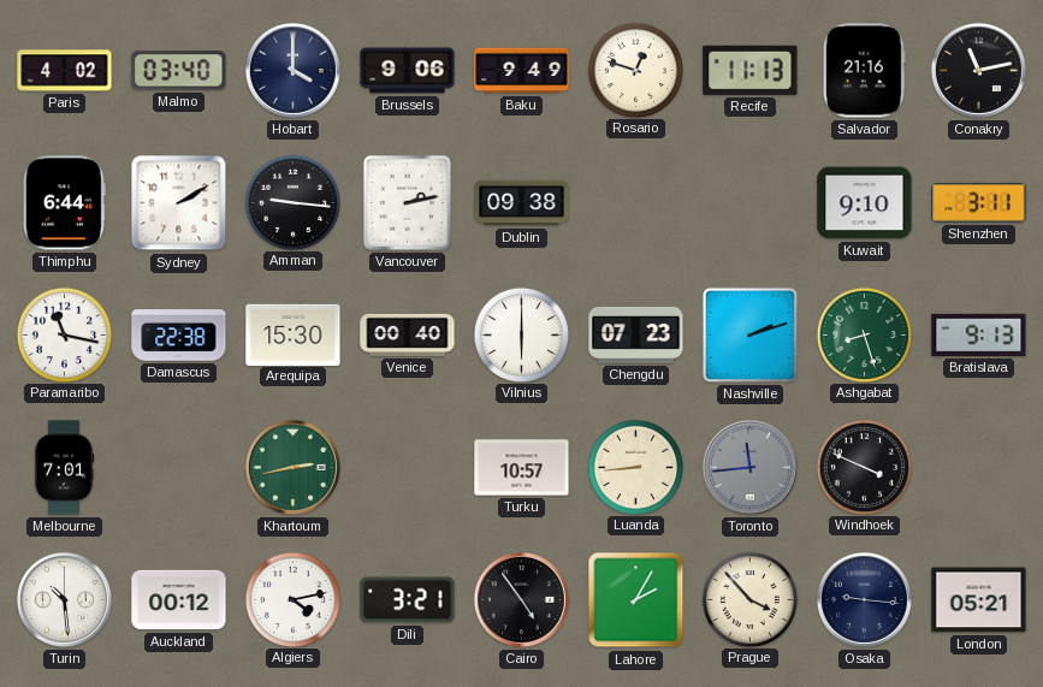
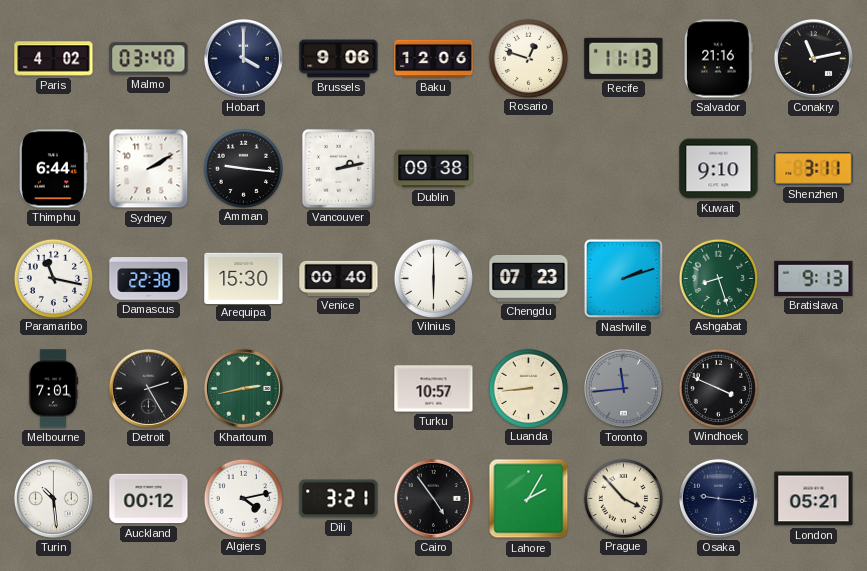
Baku: 9:49 -> 12:06
Detroit: none -> 2:25
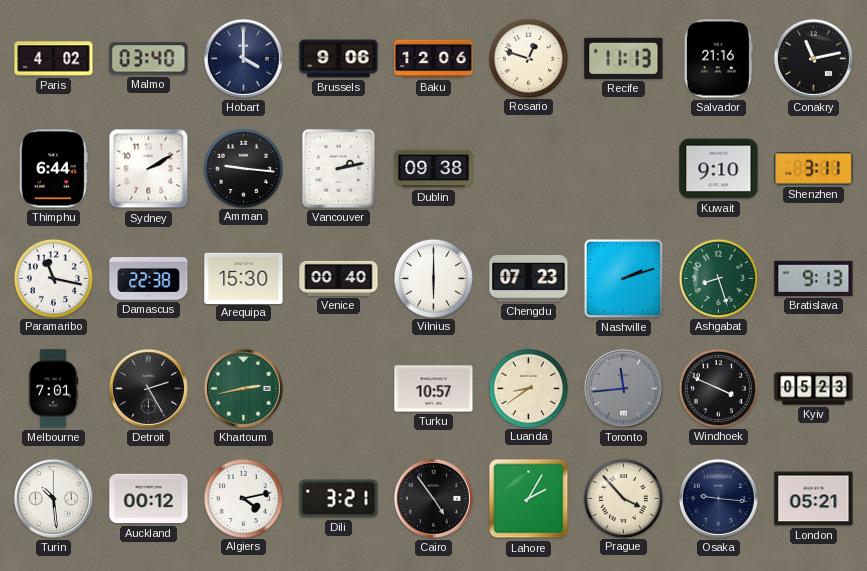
Luanda: 8:44 -> 8:39
Kyiv: none -> 05:23
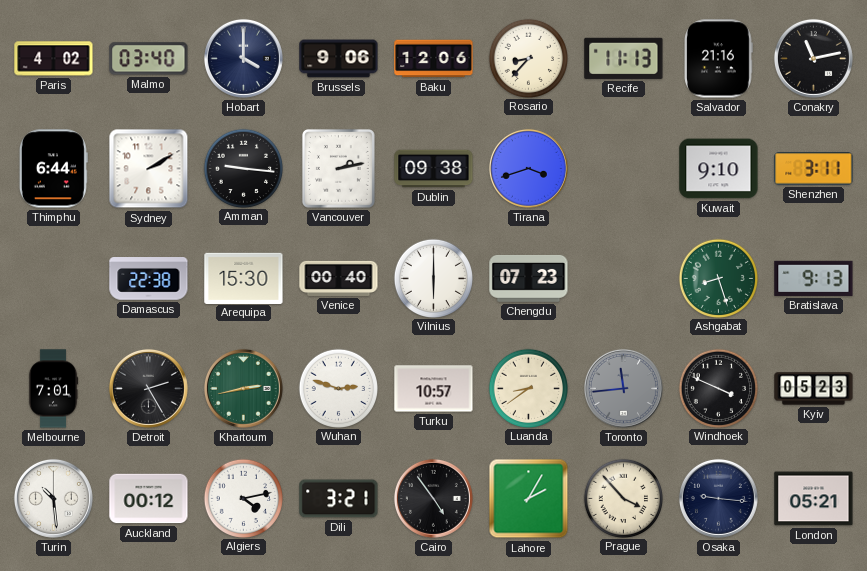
Rosario: 12:48 -> 8:37
Tirana: none -> 3:42
Paramaribo: 11:17 -> none
Nashville: 2:12 -> none
Wuhan: none -> 2:48
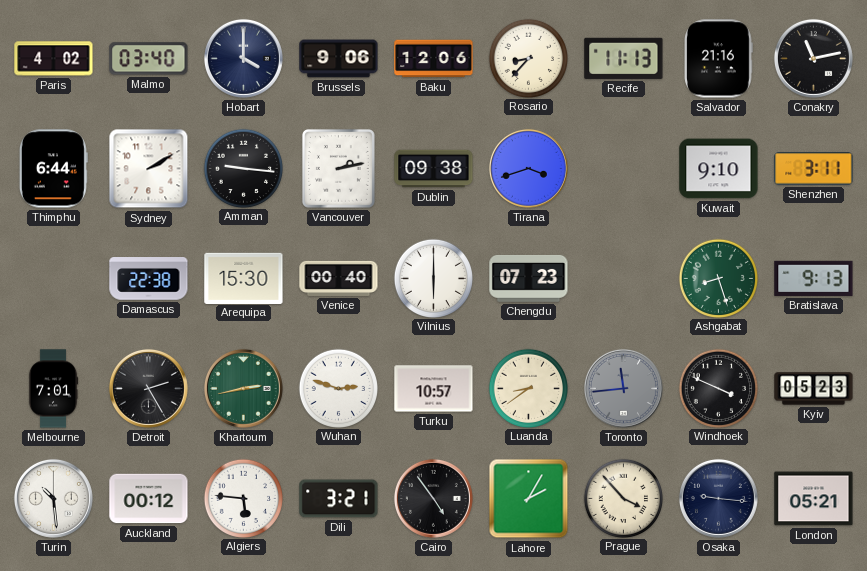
Algiers: 4:13 -> 5:46
